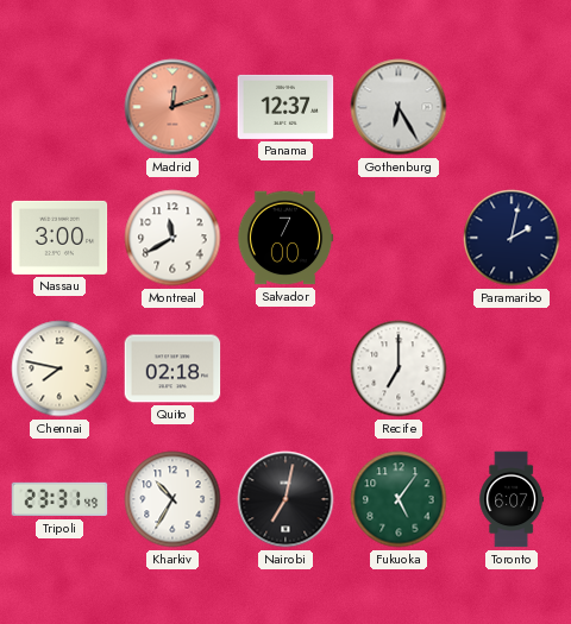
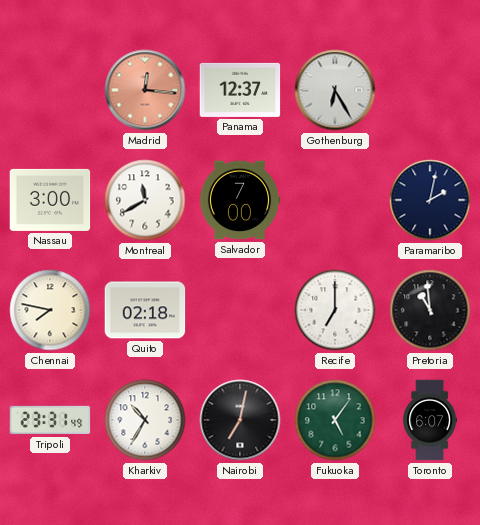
Madrid: 12:12 -> 12:16
Pretoria: none -> 10:59
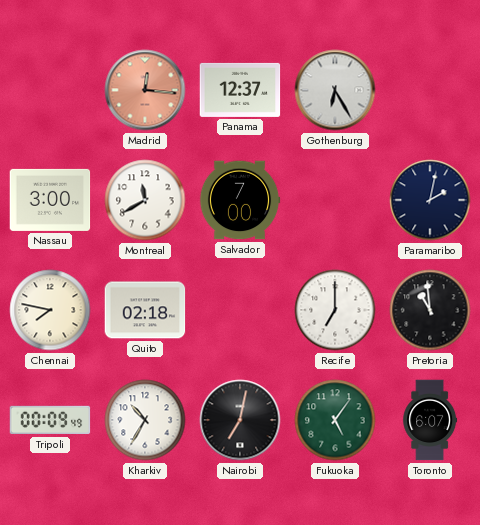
Tripoli: 23:31 -> 00:09
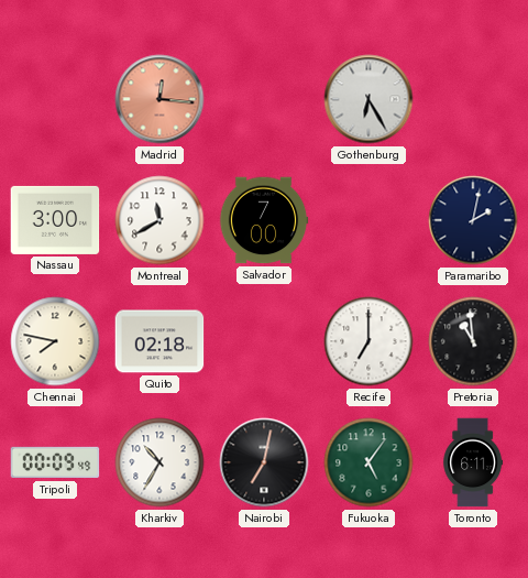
Panama: 12:37 -> none
Toronto: 6:07 -> 6:11
